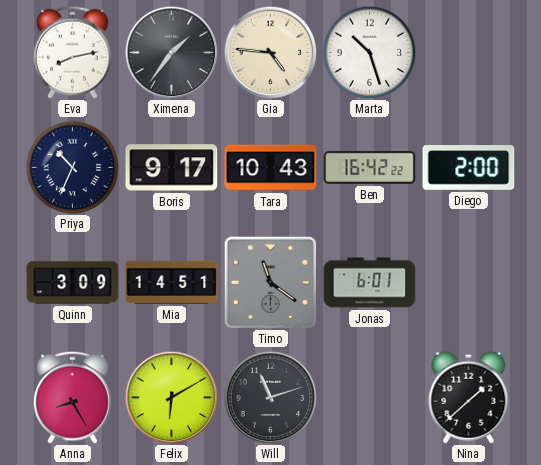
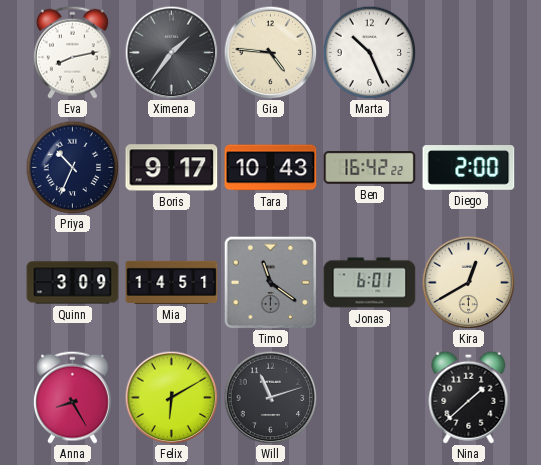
Marta: 10:27 -> 10:26
Kira: none -> 12:40
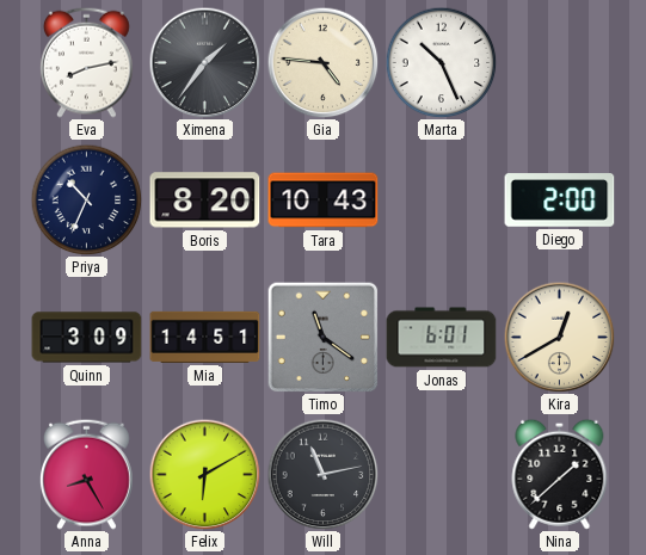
Boris: 9:17 -> 8:20
Ben: 16:42 -> none
Will: 11:12 -> 11:13
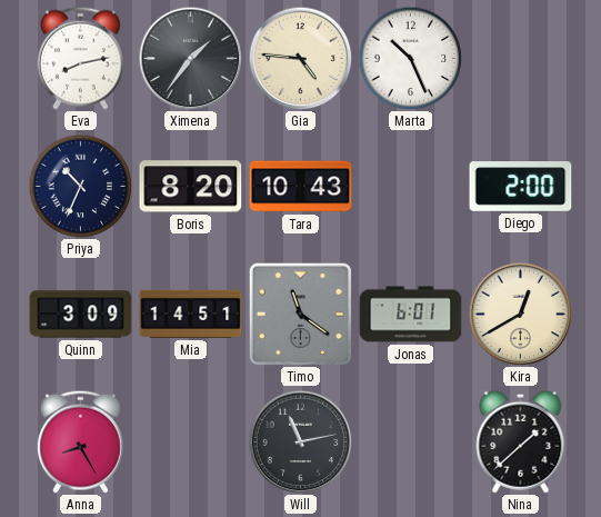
Felix: 6:10 -> none
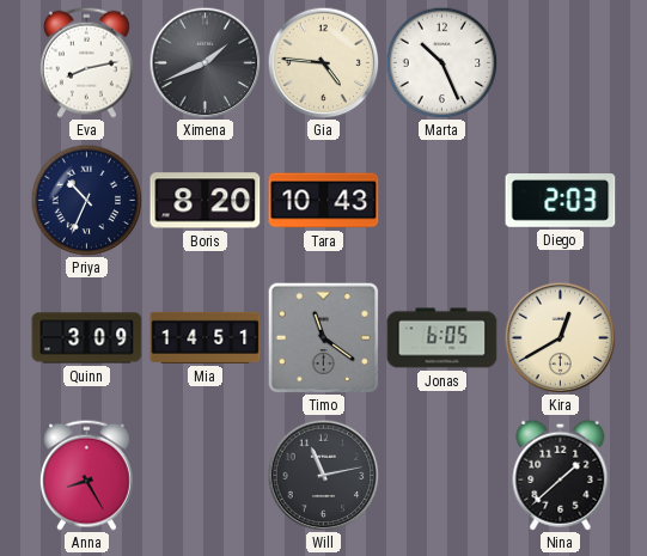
Ximena: 1:36 -> 1:41
Diego: 2:00 -> 2:03
Jonas: 6:01 -> 6:05
